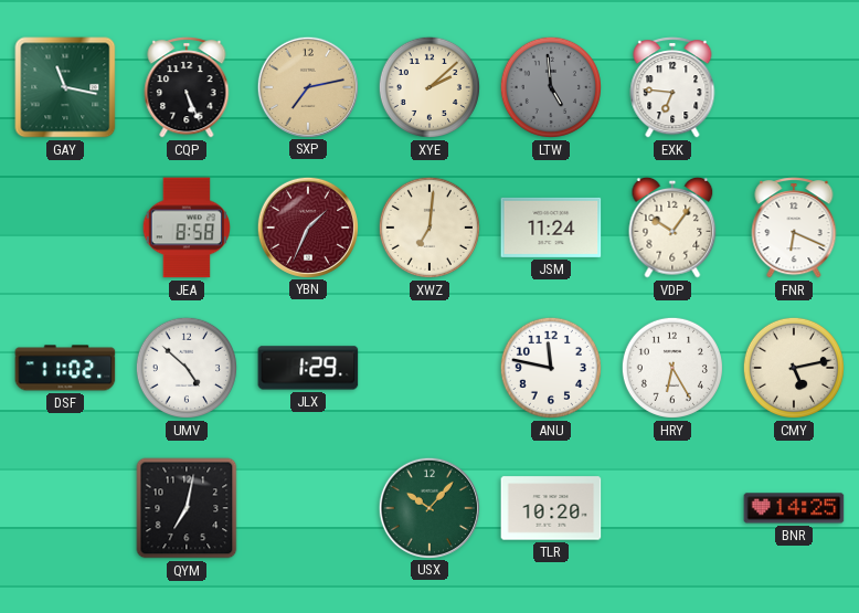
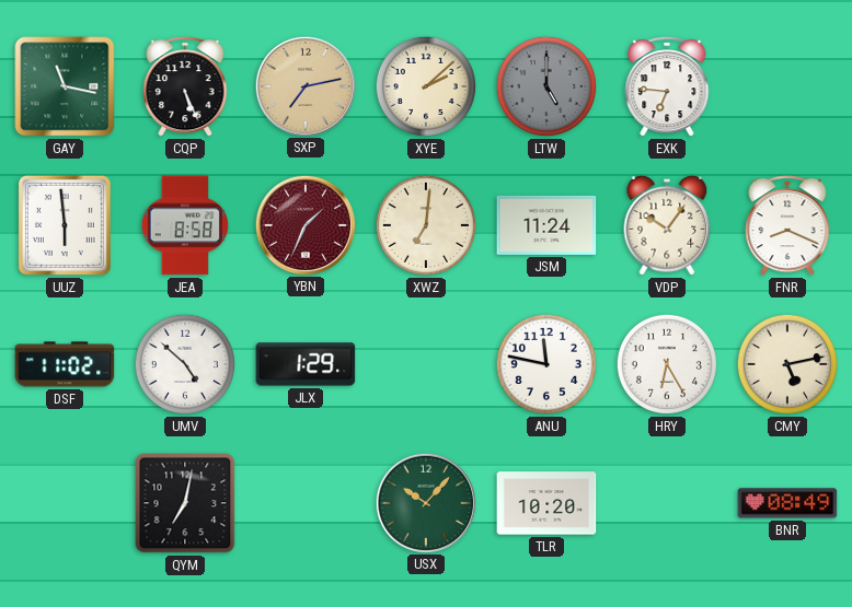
LTW: 4:59 -> 5:00
UUZ: none -> 5:59
FNR: 6:19 -> 8:19
BNR: 14:25 -> 08:49
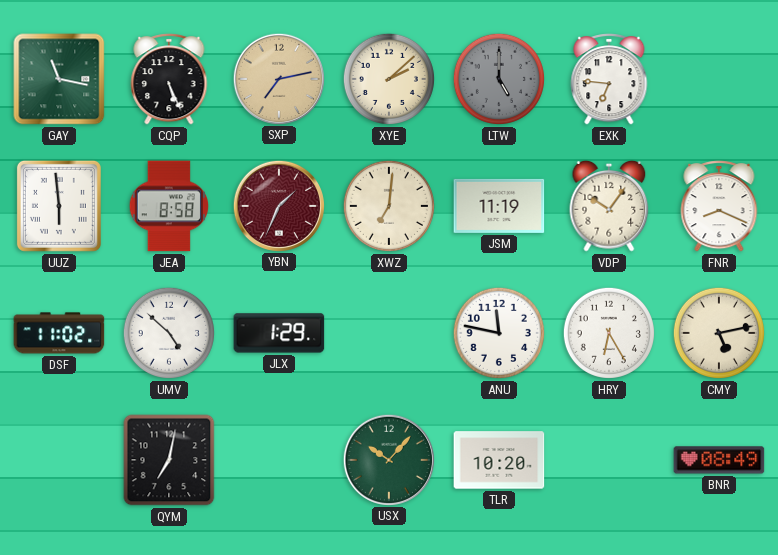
JSM: 11:24 -> 11:19
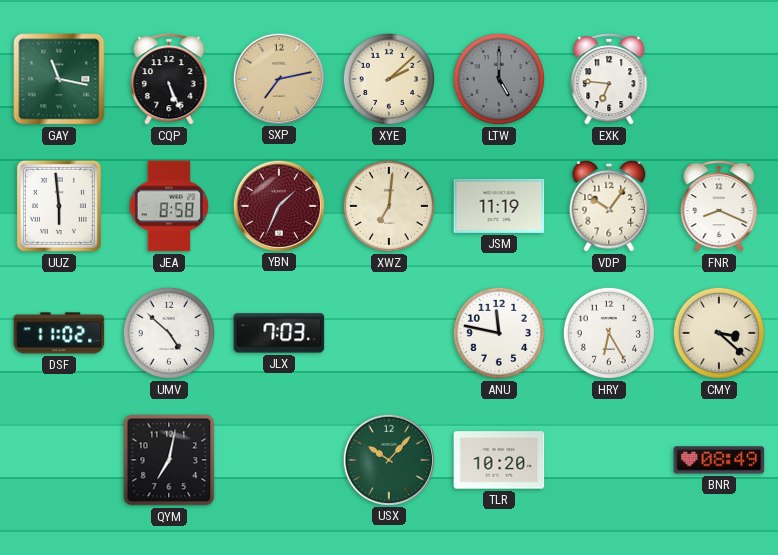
JLX: 1:29 -> 7:03
CMY: 5:13 -> 3:22
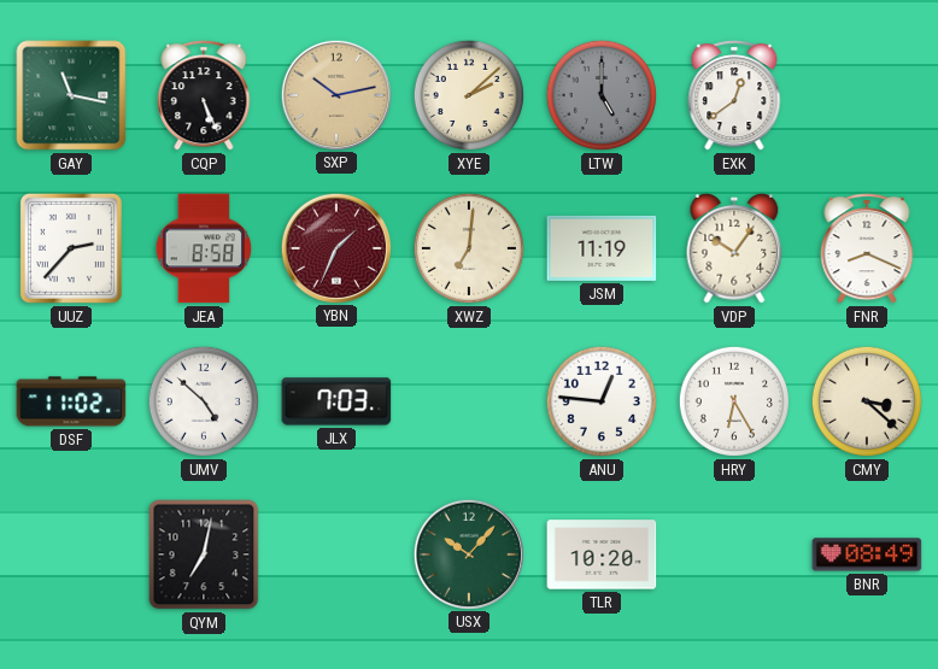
SXP: 7:13 -> 10:13
EXK: 6:46 -> 12:39
UUZ: 5:59 -> 2:37
ANU: 11:47 -> 12:46
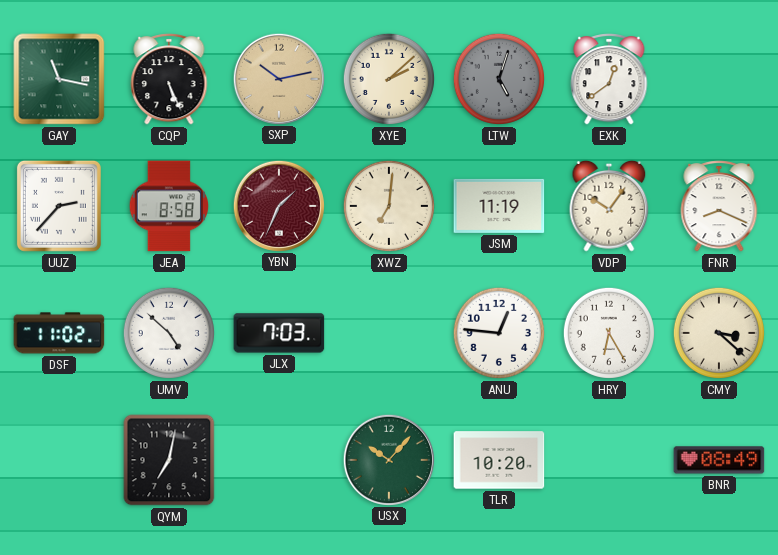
LTW: 5:00 -> 5:03
